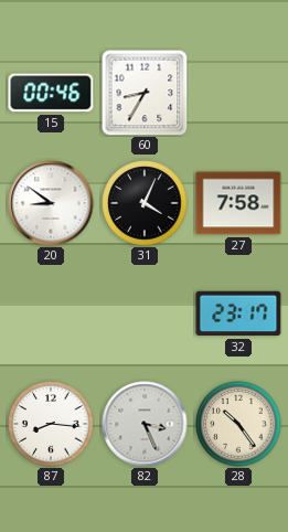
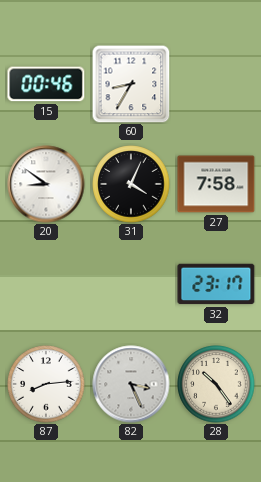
87: 8:16 -> 8:14
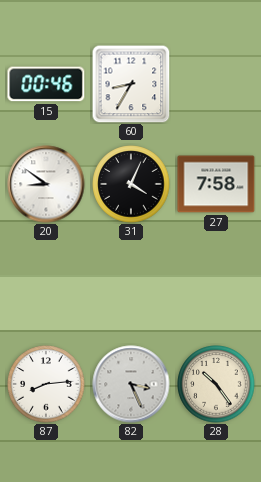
32: 23:17 -> none
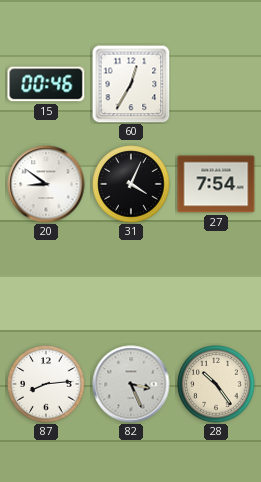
60: 8:35 -> 12:35
27: 7:58 -> 7:54
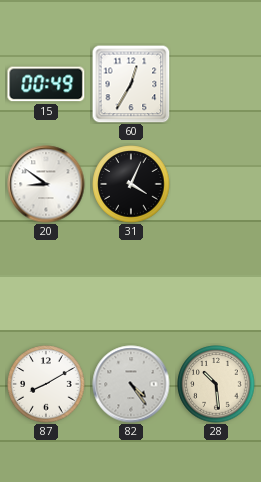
15: 00:46 -> 00:49
27: 7:54 -> none
87: 8:14 -> 8:10
82: 3:26 -> 4:24
28: 10:24 -> 10:29
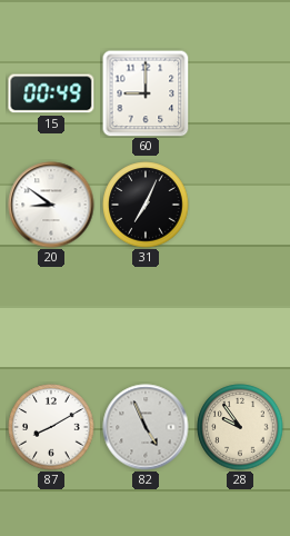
60: 12:35 -> 9:00
31: 4:04 -> 7:04
82: 4:24 -> 4:56
28: 10:29 -> 9:54
